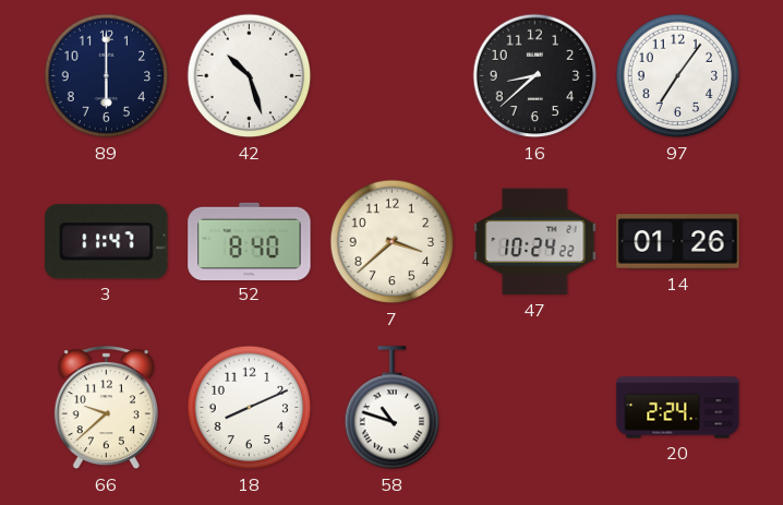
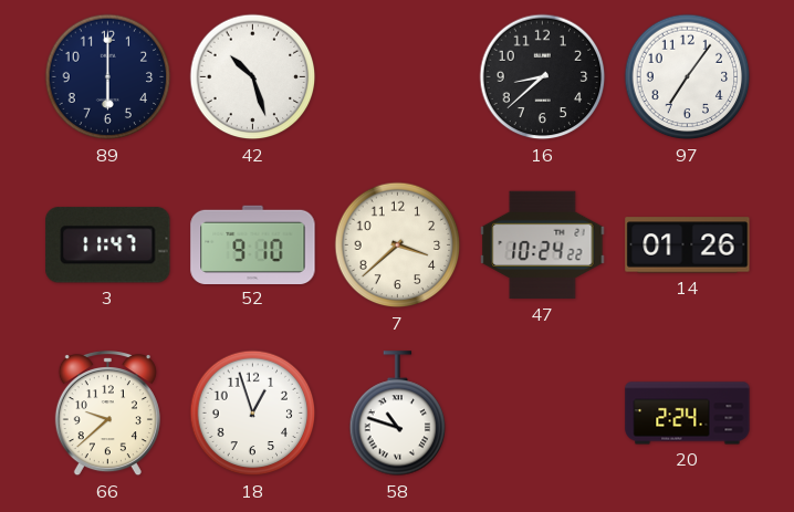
52: 8:40 -> 9:10
18: 8:11 -> 12:57
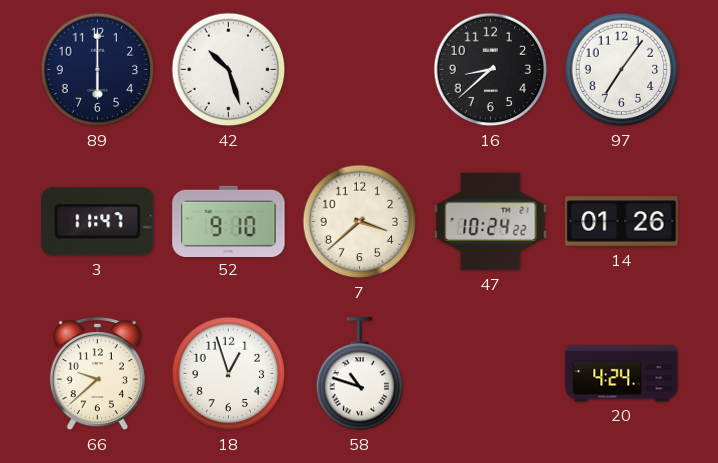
20: 2:24 -> 4:24
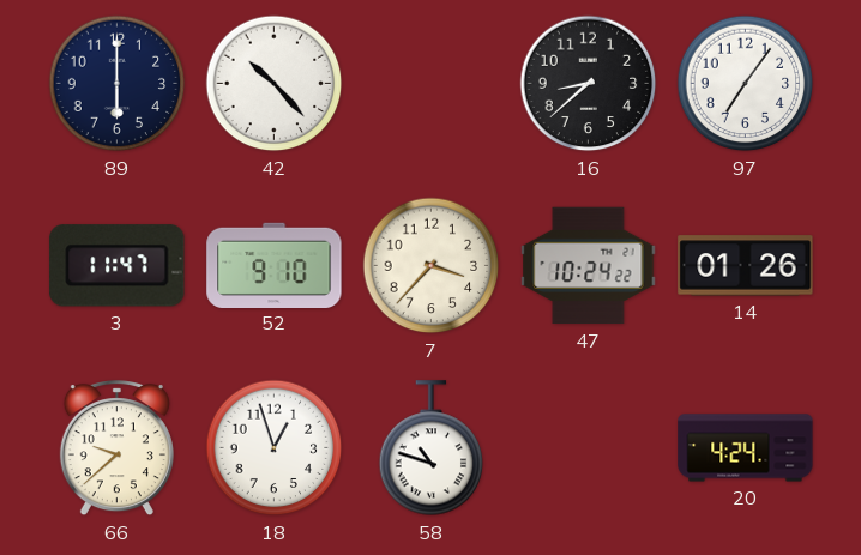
42: 10:27 -> 10:23
7: 3:38 -> 3:37
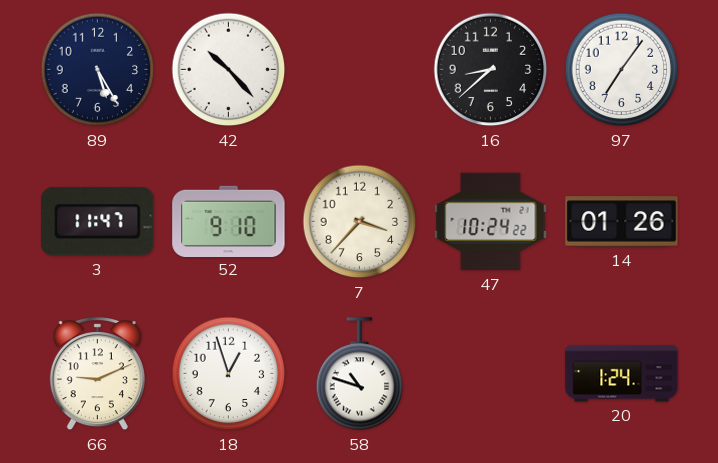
89: 6:00 -> 5:25
66: 9:38 -> 9:11
20: 4:24 -> 1:24
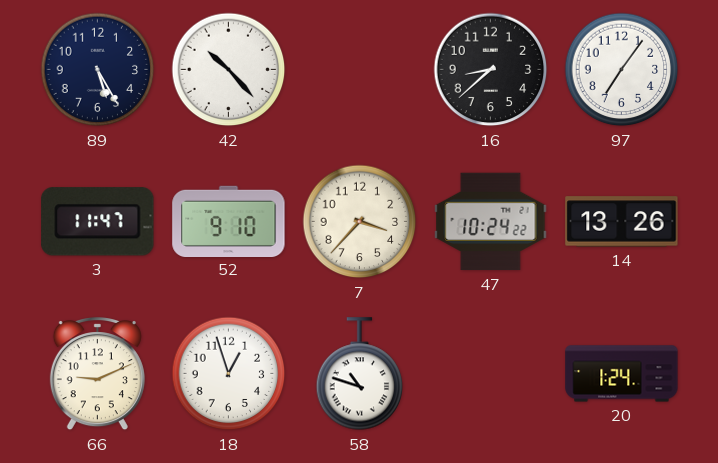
14: 01:26 -> 13:26
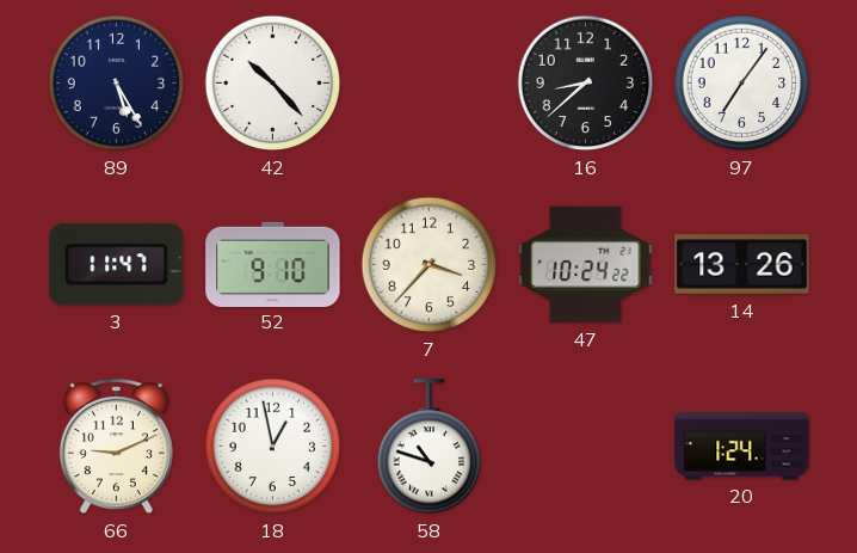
18: 12:57 -> 12:58
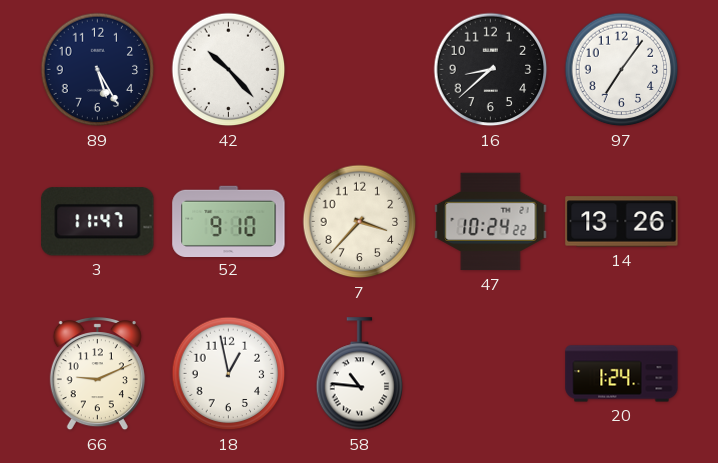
58: 10:48 -> 10:46
